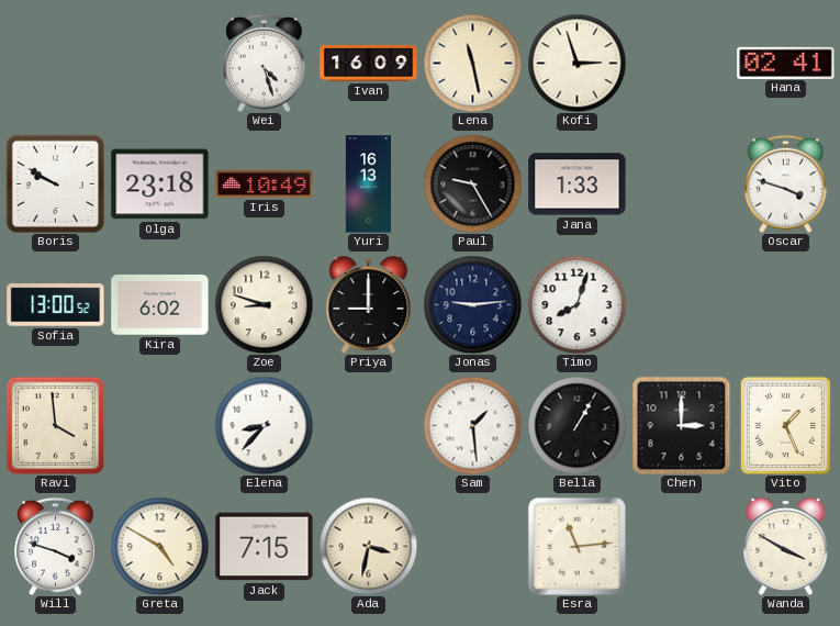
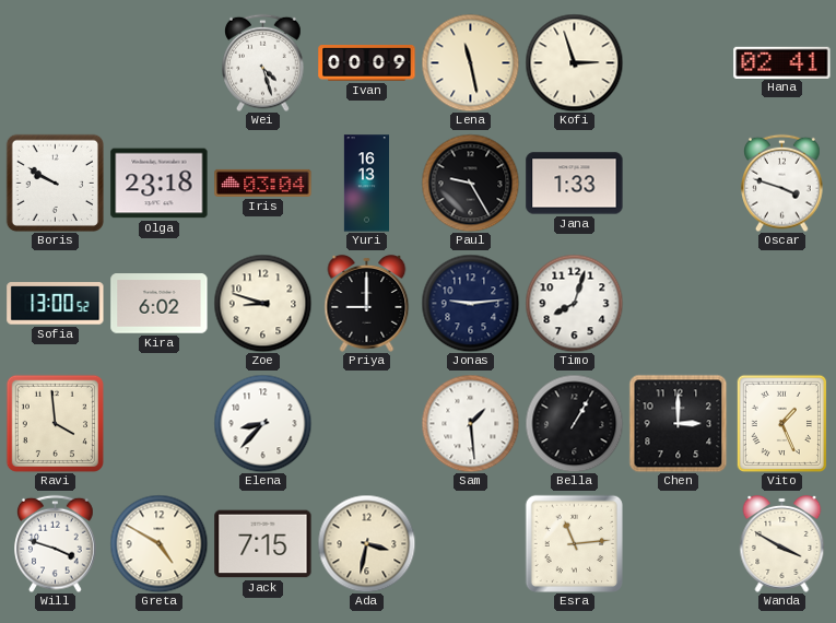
Ivan: 16:09 -> 00:09
Iris: 10:49 -> 03:04
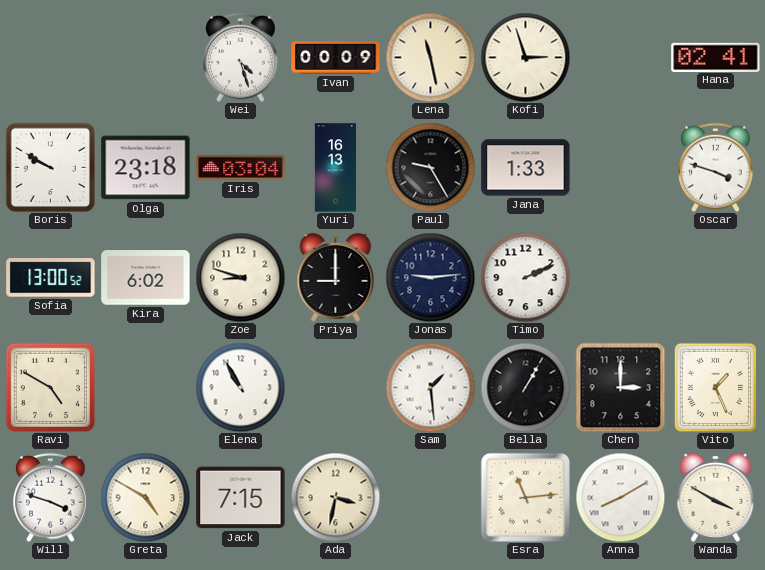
Timo: 8:03 -> 2:11
Ravi: 3:59 -> 4:50
Elena: 8:37 -> 10:55
Anna: none -> 8:10
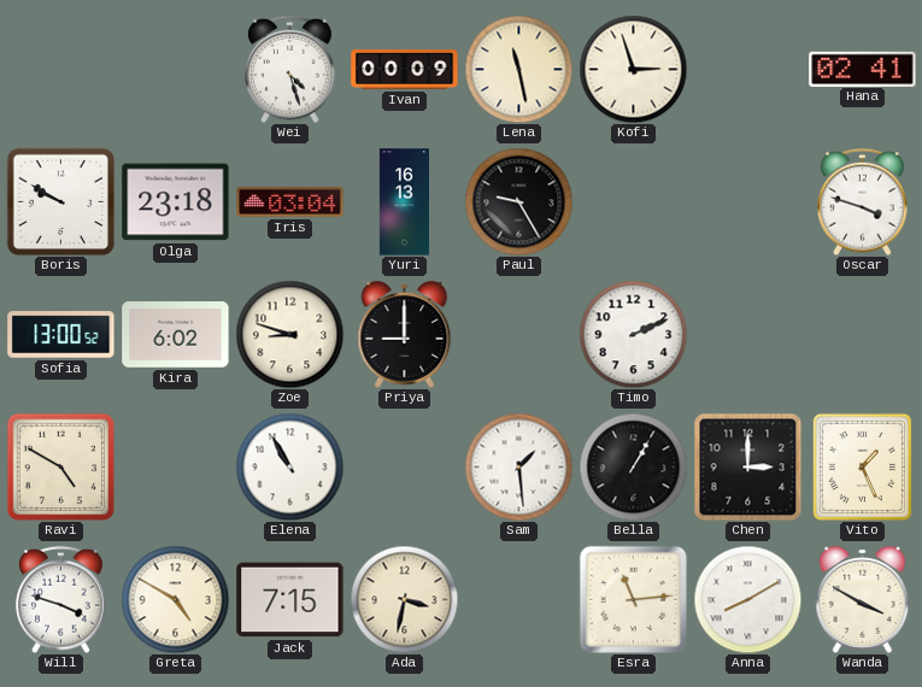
Jana: 1:33 -> none
Jonas: 9:14 -> none
